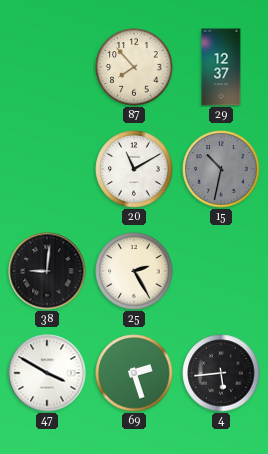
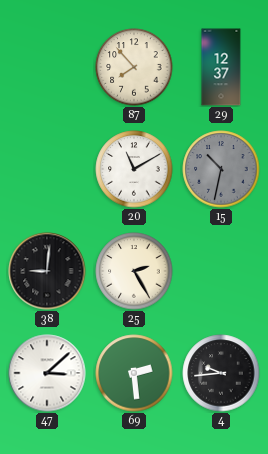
47: 3:50 -> 3:08
69: 2:27 -> 2:29
4: 5:44 -> 9:44
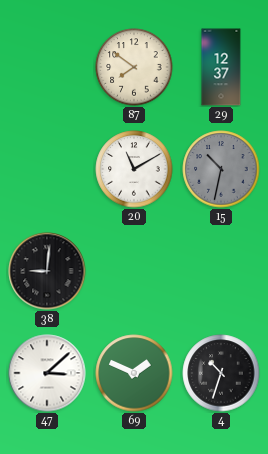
87: 7:53 -> 7:51
25: 2:25 -> none
69: 2:29 -> 1:49
4: 9:44 -> 10:33
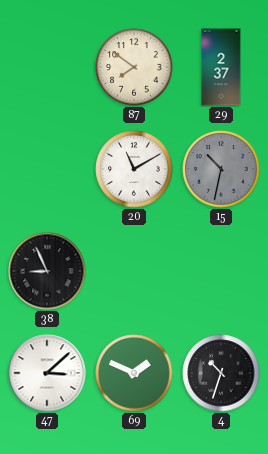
29: 12:37 -> 2:37
38: 9:01 -> 8:56
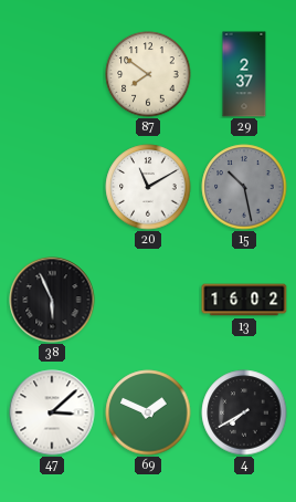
15: 10:32 -> 10:28
38: 8:56 -> 5:56
13: none -> 16:02
4: 10:33 -> 7:40
